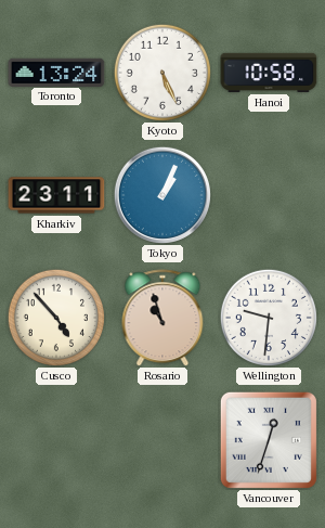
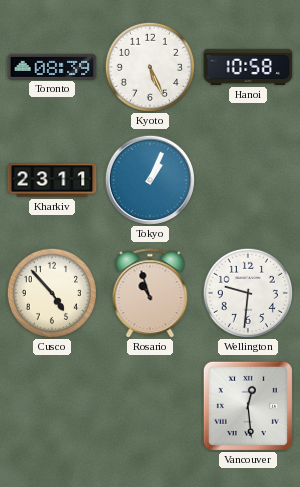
Toronto: 13:24 -> 08:39
Vancouver: 12:33 -> 12:29
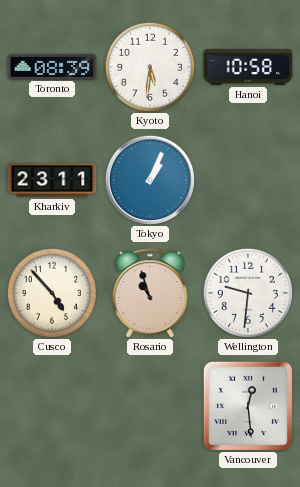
Kyoto: 5:26 -> 5:31
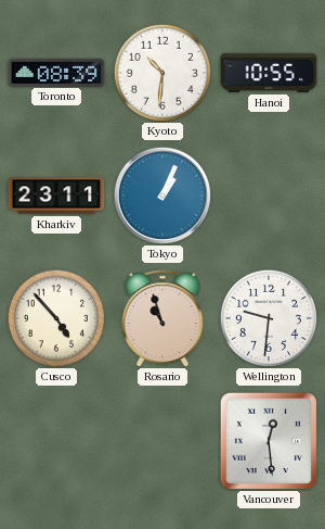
Kyoto: 5:31 -> 10:31
Hanoi: 10:58 -> 10:55
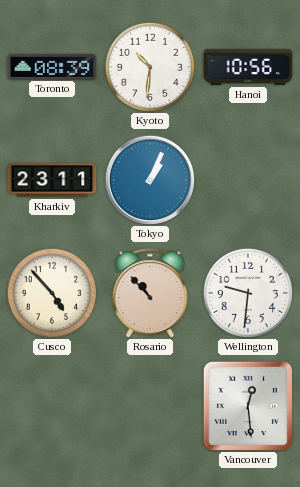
Hanoi: 10:55 -> 10:56
Rosario: 10:57 -> 10:53
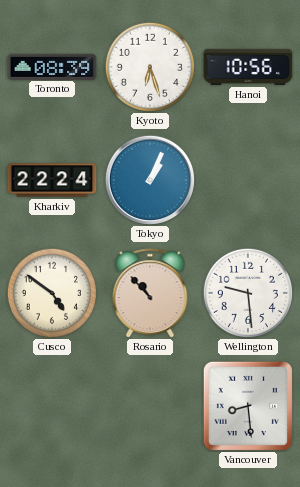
Kyoto: 10:31 -> 6:27
Kharkiv: 23:11 -> 22:24
Cusco: 4:53 -> 4:51
Wellington: 9:31 -> 9:29
Vancouver: 12:29 -> 8:29
